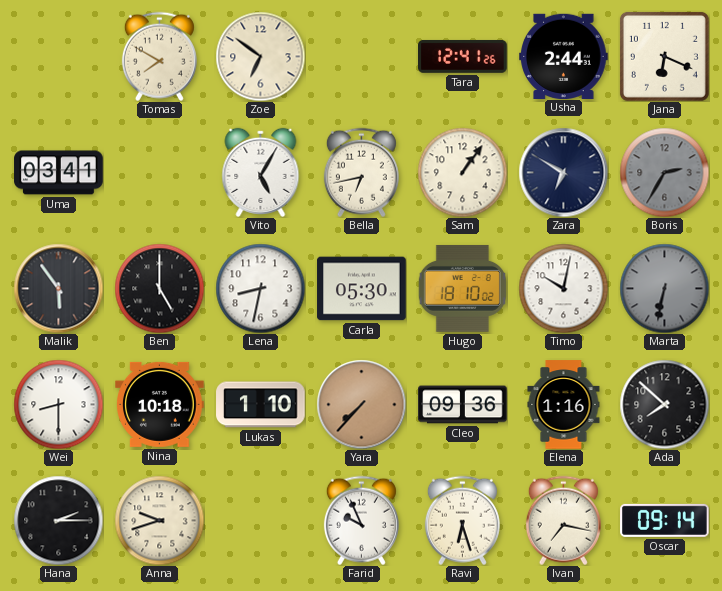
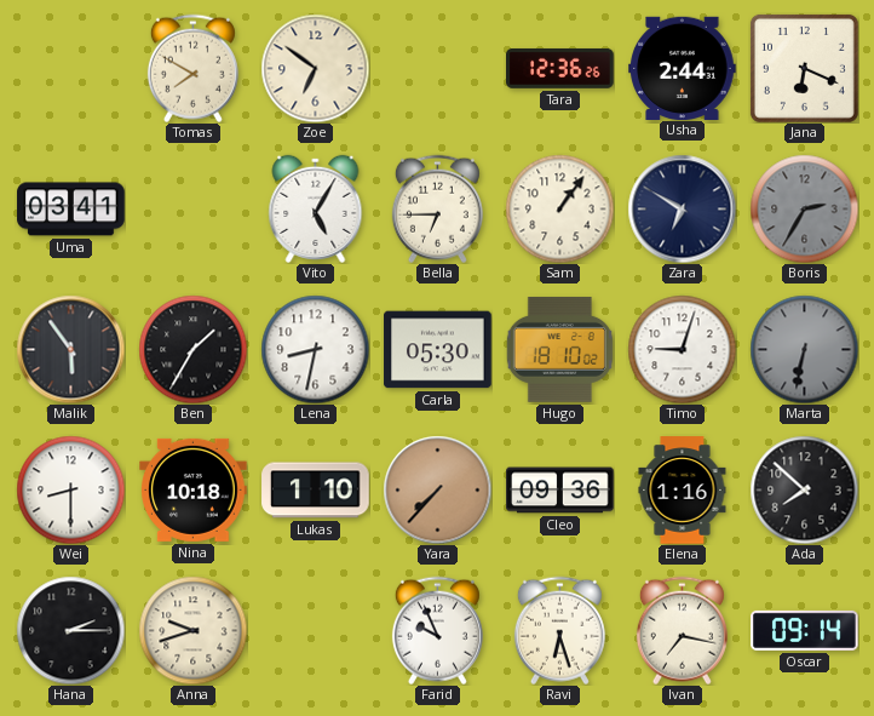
Tara: 12:41 -> 12:36
Bella: 6:43 -> 6:45
Ben: 5:00 -> 1:35
Timo: 10:02 -> 9:03
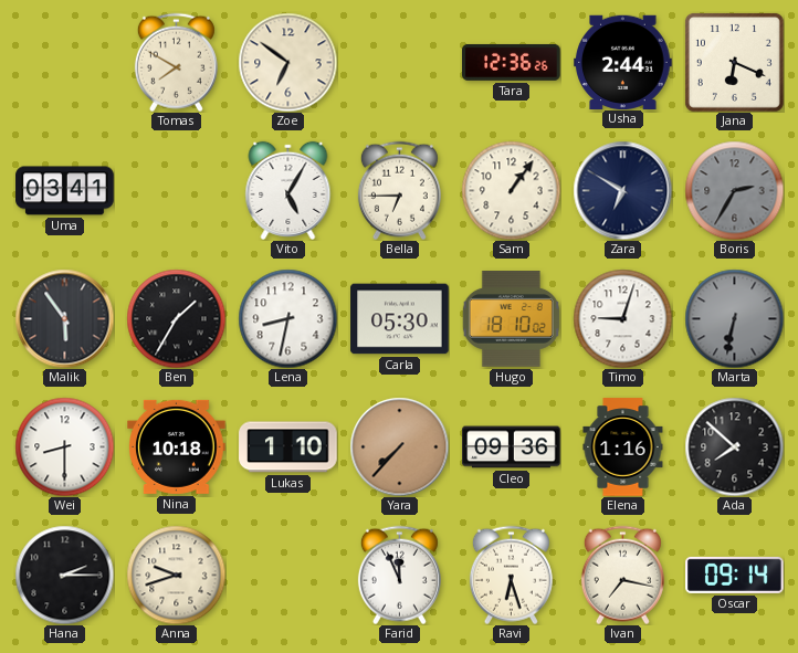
Farid: 9:56 -> 11:56
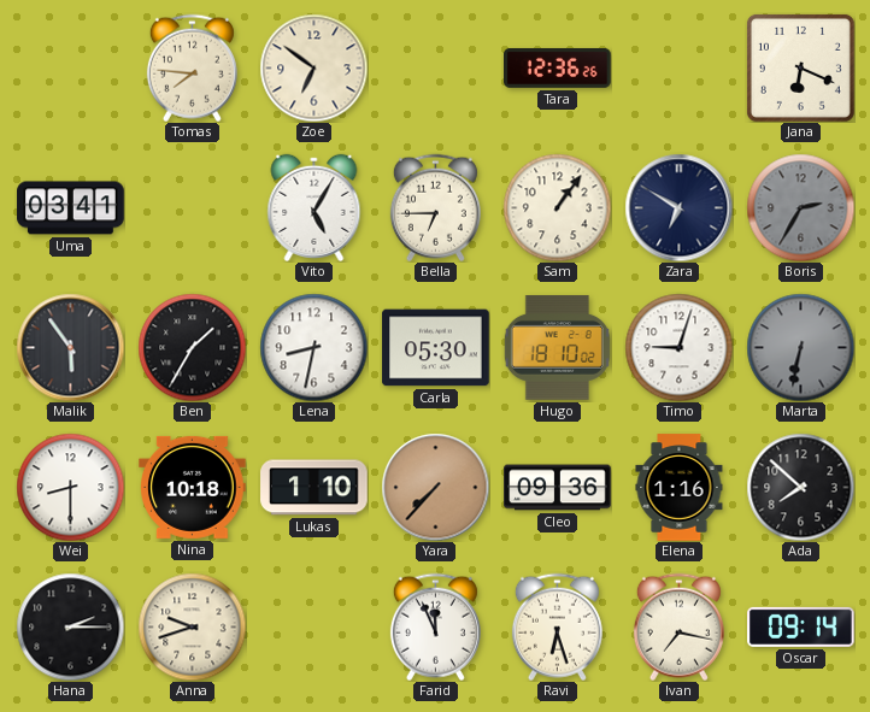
Tomas: 7:50 -> 7:46
Usha: 2:44 -> none
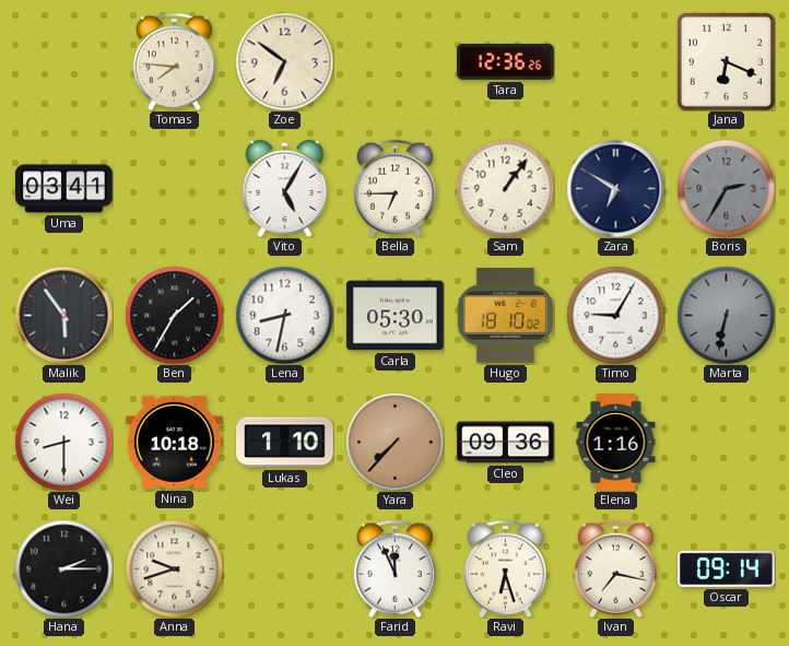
Timo: 9:03 -> 9:05
Ada: 7:52 -> none
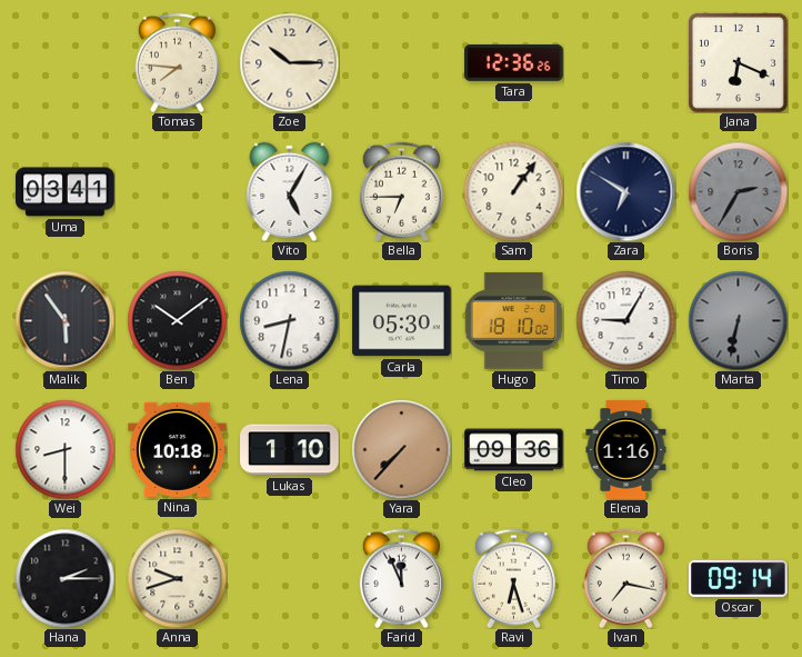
Zoe: 6:51 -> 10:15
Ben: 1:35 -> 10:09
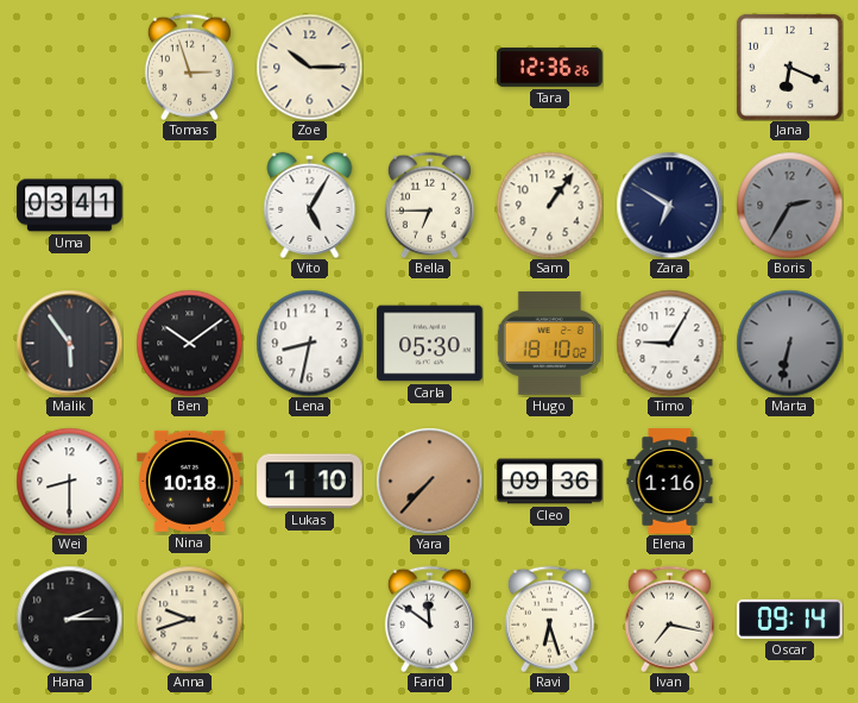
Tomas: 7:46 -> 2:57
Farid: 11:56 -> 11:51
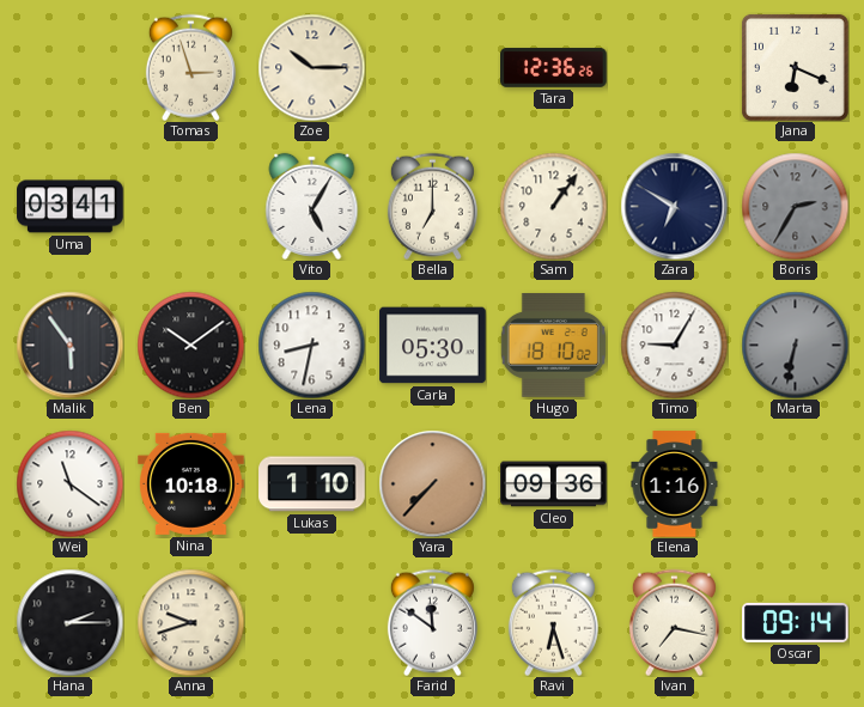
Bella: 6:45 -> 7:00
Wei: 8:30 -> 11:21
